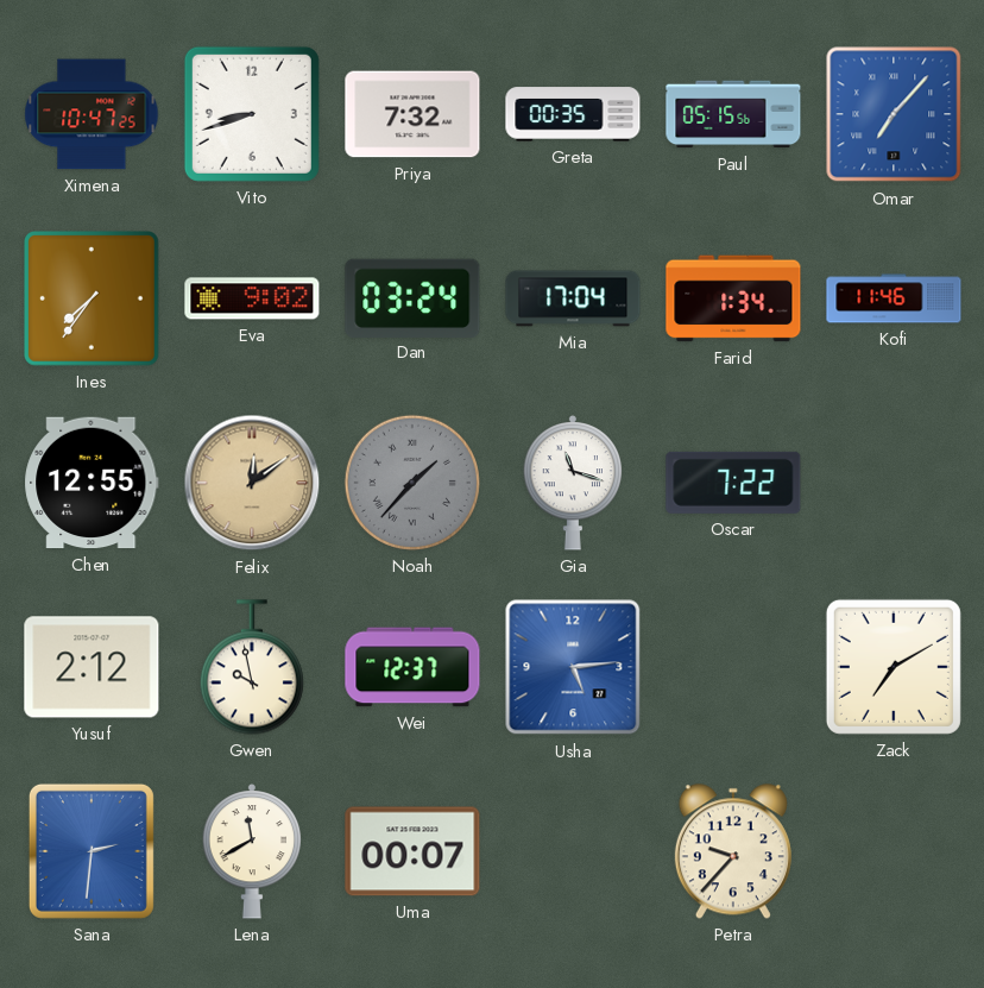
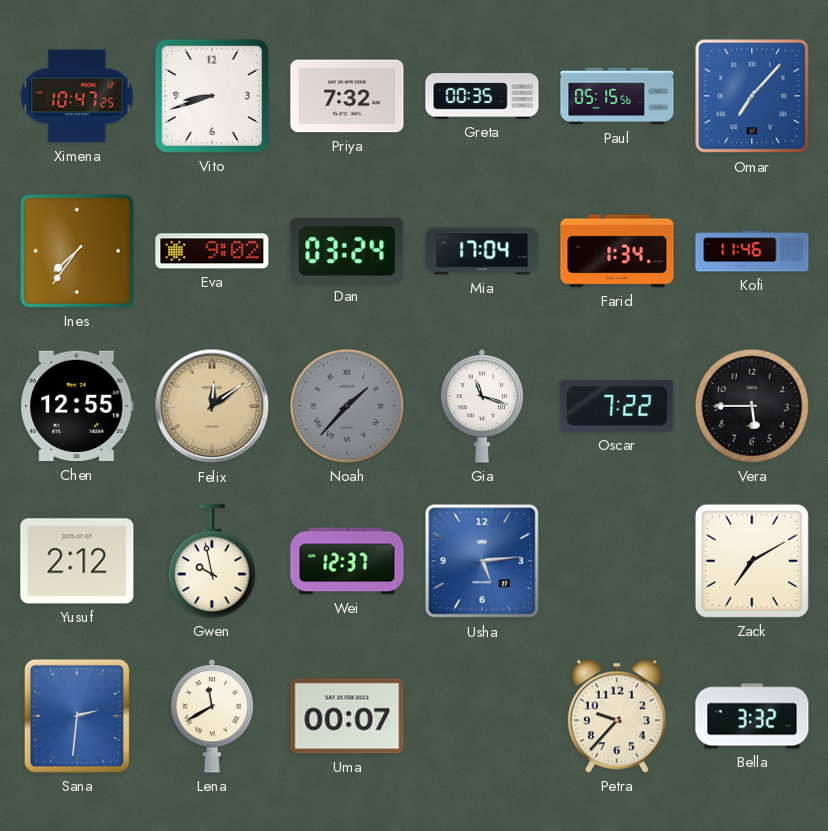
Vera: none -> 5:45
Bella: none -> 3:32
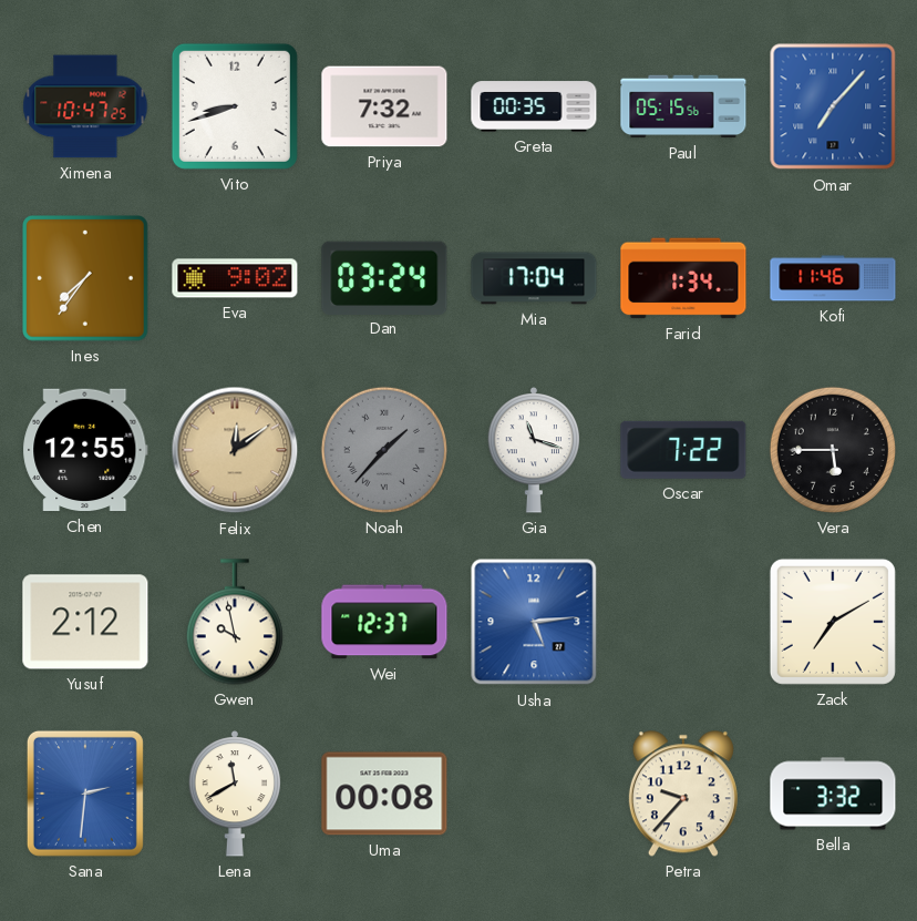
Uma: 00:07 -> 00:08
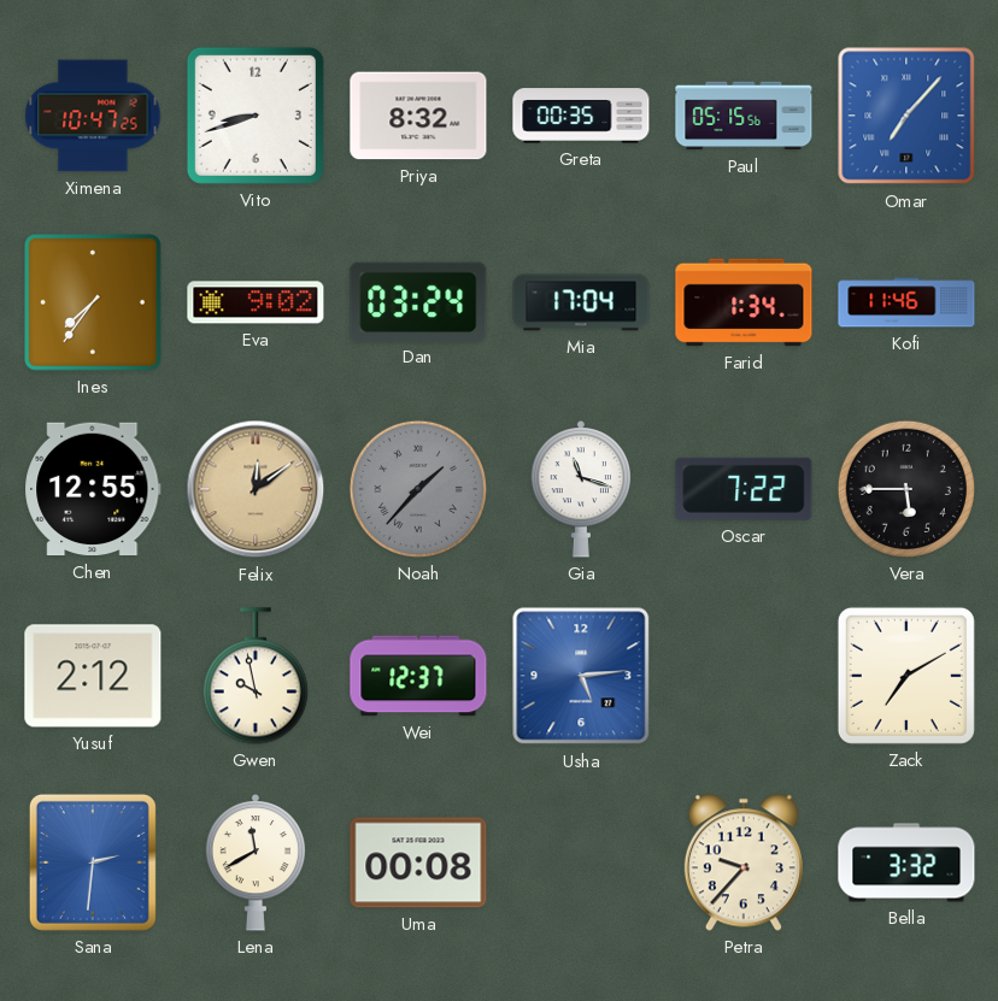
Priya: 7:32 -> 8:32
